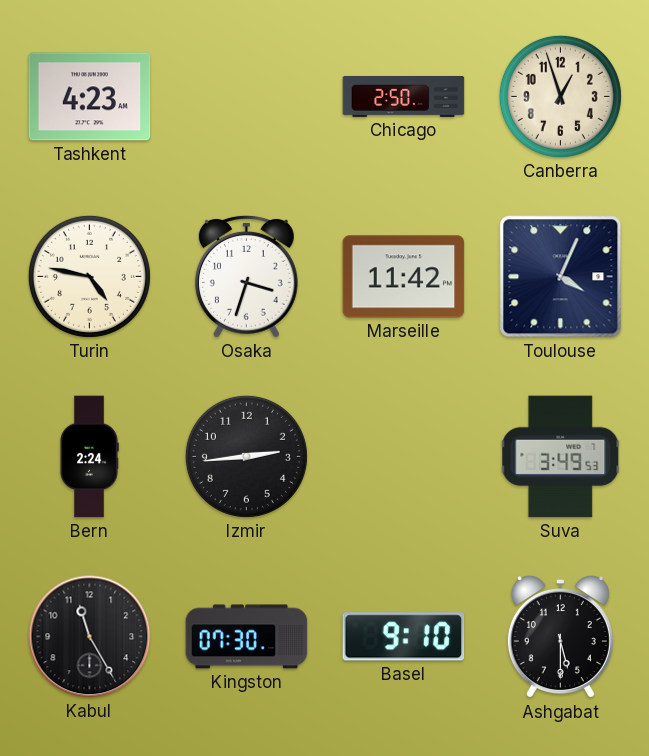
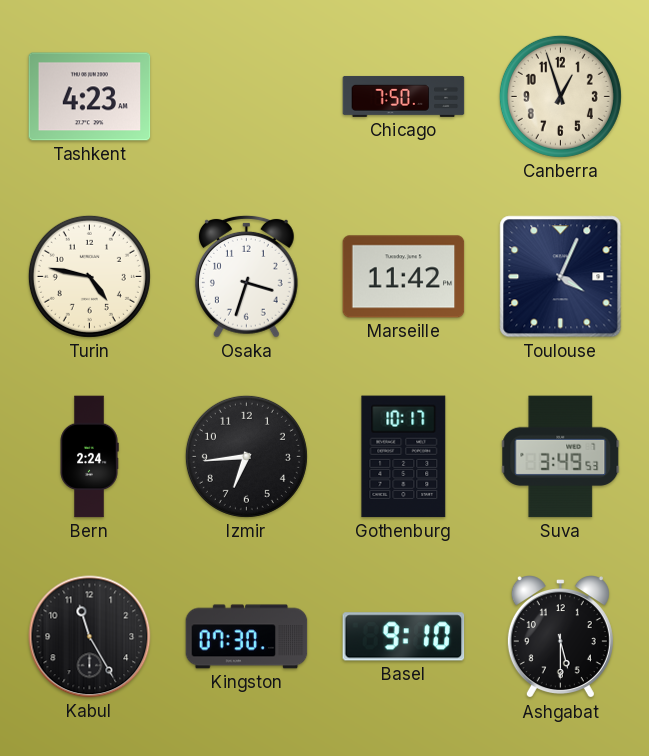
Chicago: 2:50 -> 7:50
Izmir: 2:44 -> 6:44
Gothenburg: none -> 10:17
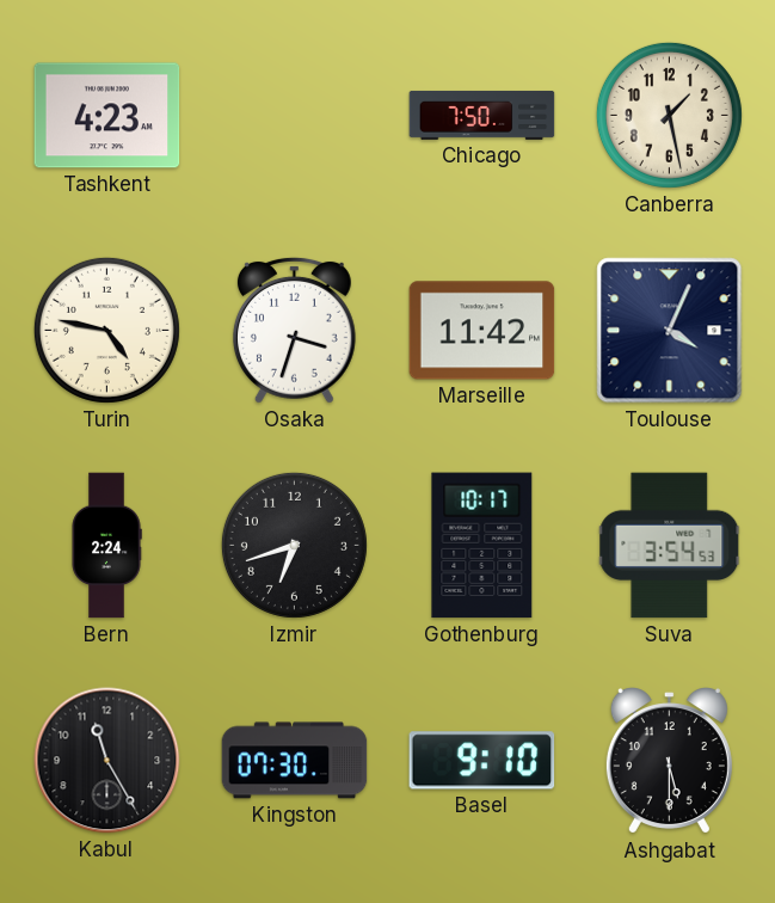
Canberra: 12:57 -> 1:28
Izmir: 6:44 -> 6:42
Suva: 3:49 -> 3:54
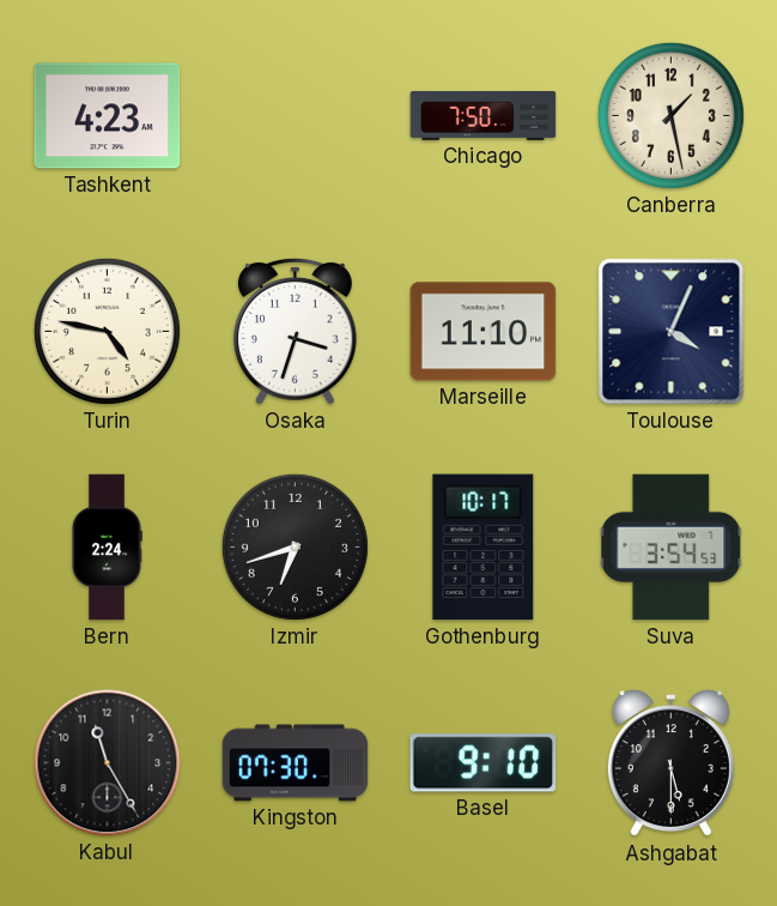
Marseille: 11:42 -> 11:10
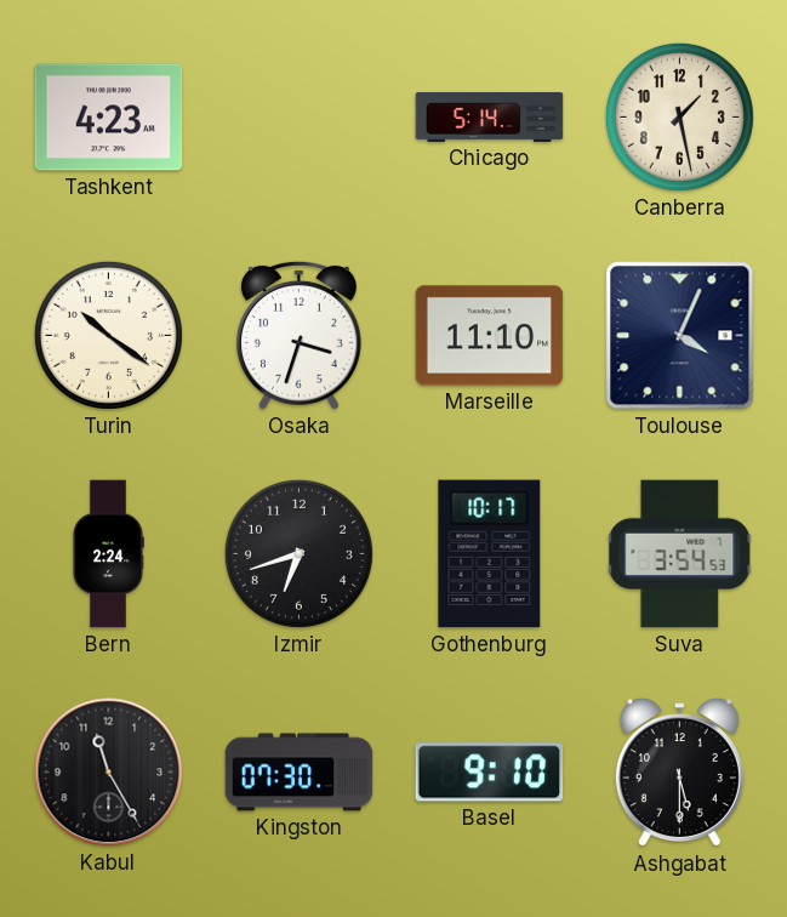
Chicago: 7:50 -> 5:14
Turin: 4:47 -> 10:21
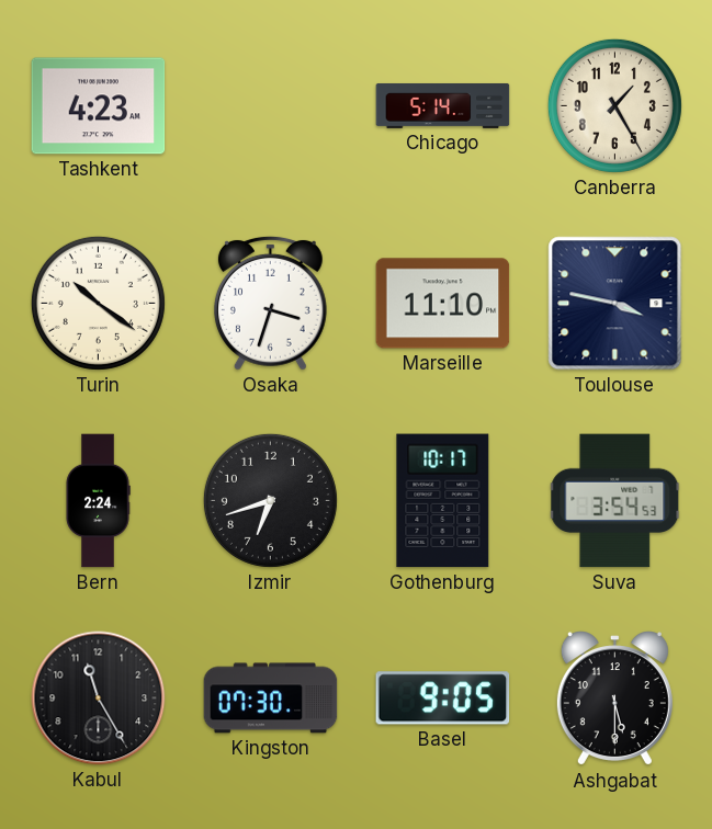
Canberra: 1:28 -> 1:25
Toulouse: 4:04 -> 3:47
Basel: 9:10 -> 9:05
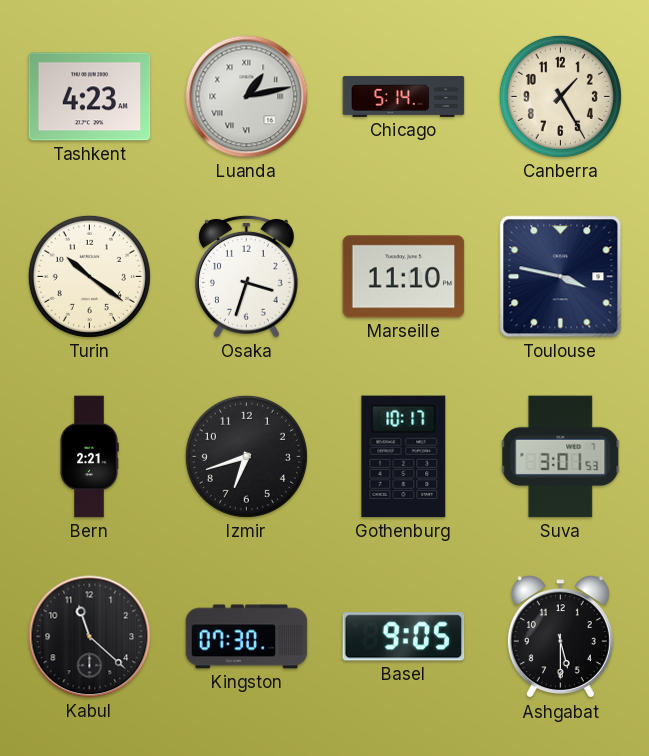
Luanda: none -> 1:13
Bern: 2:24 -> 2:21
Suva: 3:54 -> 3:01
Kabul: 11:25 -> 11:22
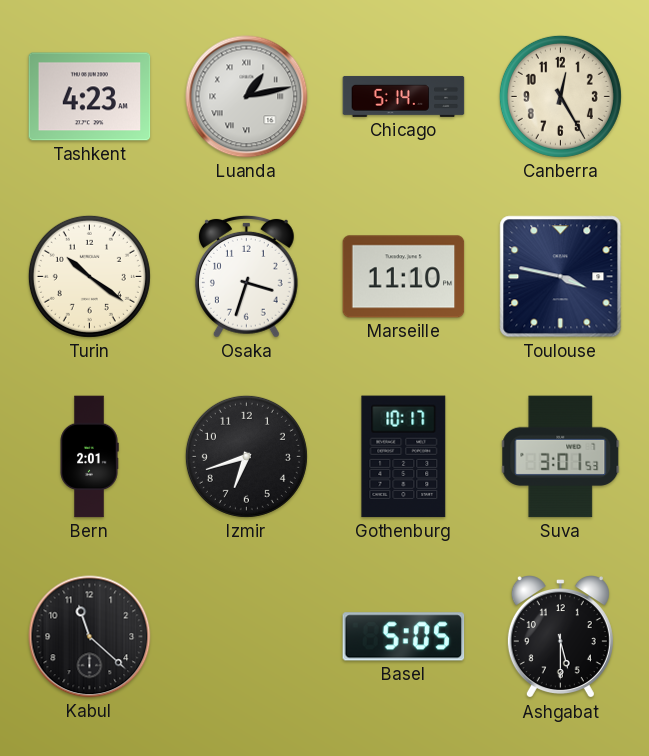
Canberra: 1:25 -> 12:25
Bern: 2:21 -> 2:01
Kingston: 07:30 -> none
Basel: 9:05 -> 5:05
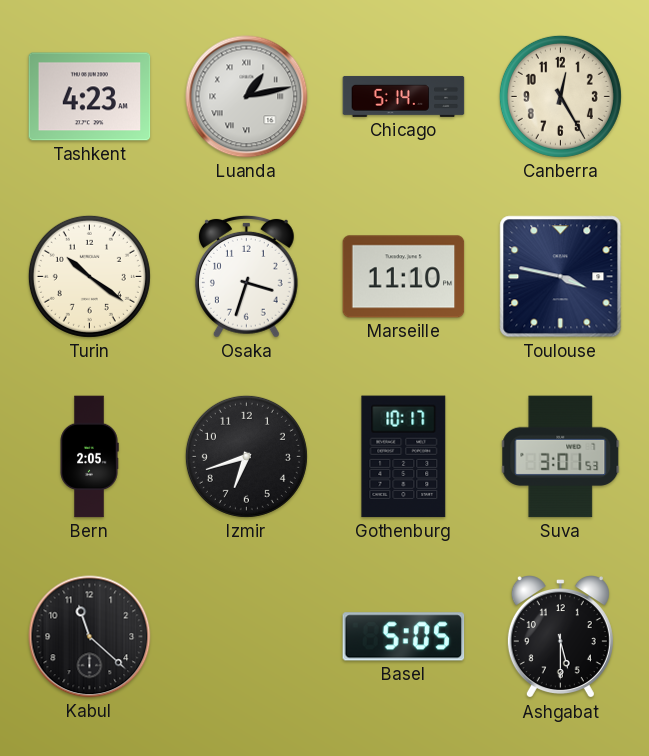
Bern: 2:01 -> 2:05
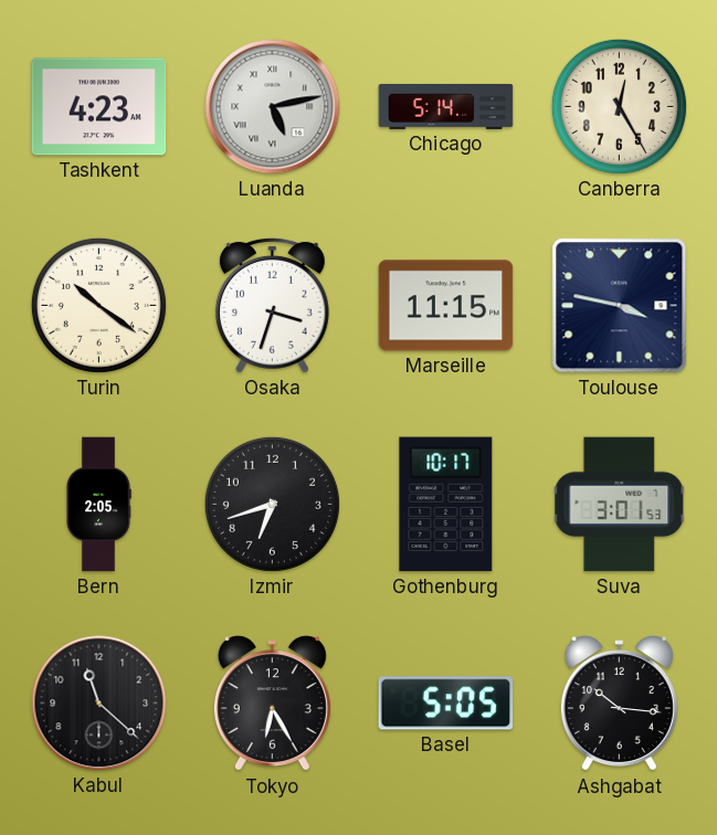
Luanda: 1:13 -> 5:13
Marseille: 11:10 -> 11:15
Tokyo: none -> 6:25
Ashgabat: 5:30 -> 10:16
